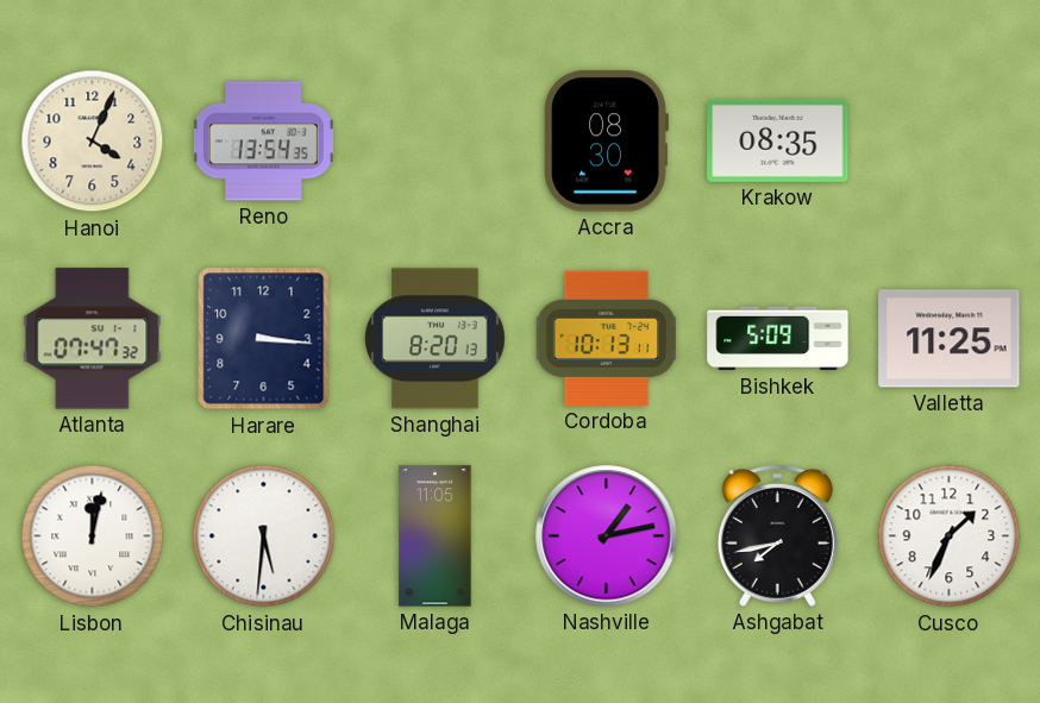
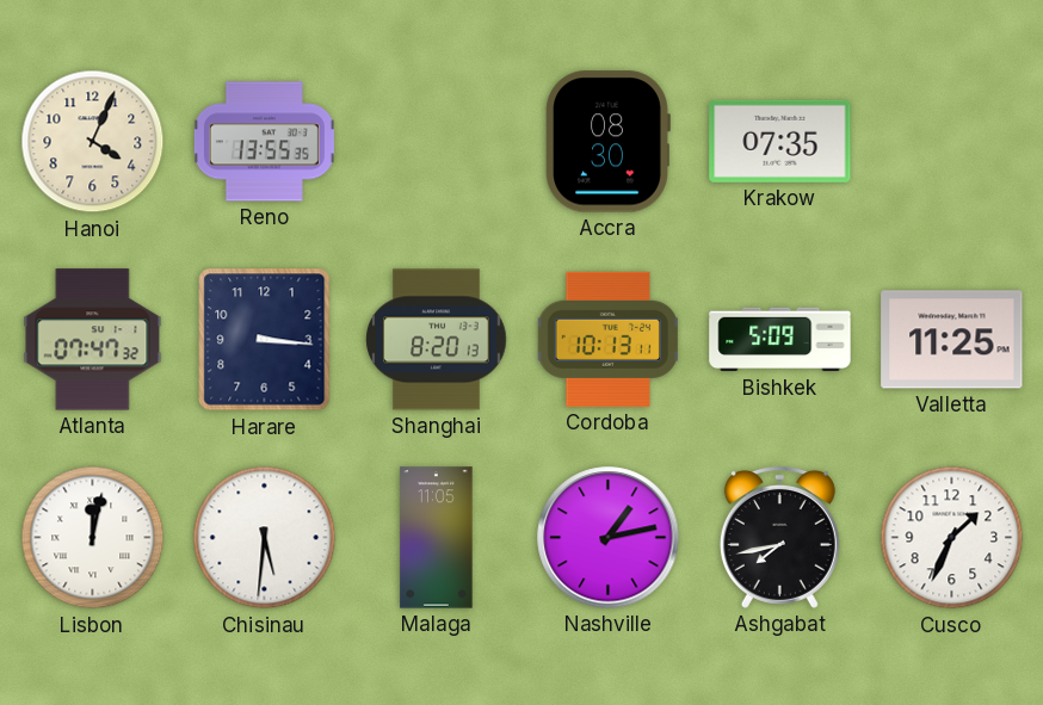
Reno: 13:54 -> 13:55
Krakow: 08:35 -> 07:35
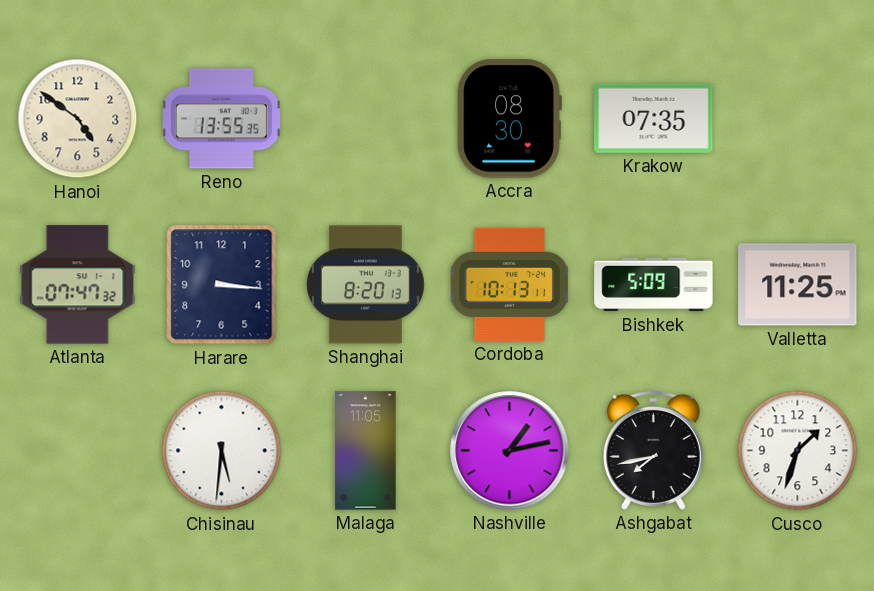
Hanoi: 4:04 -> 4:51
Lisbon: 12:02 -> none
Cusco: 1:34 -> 1:33
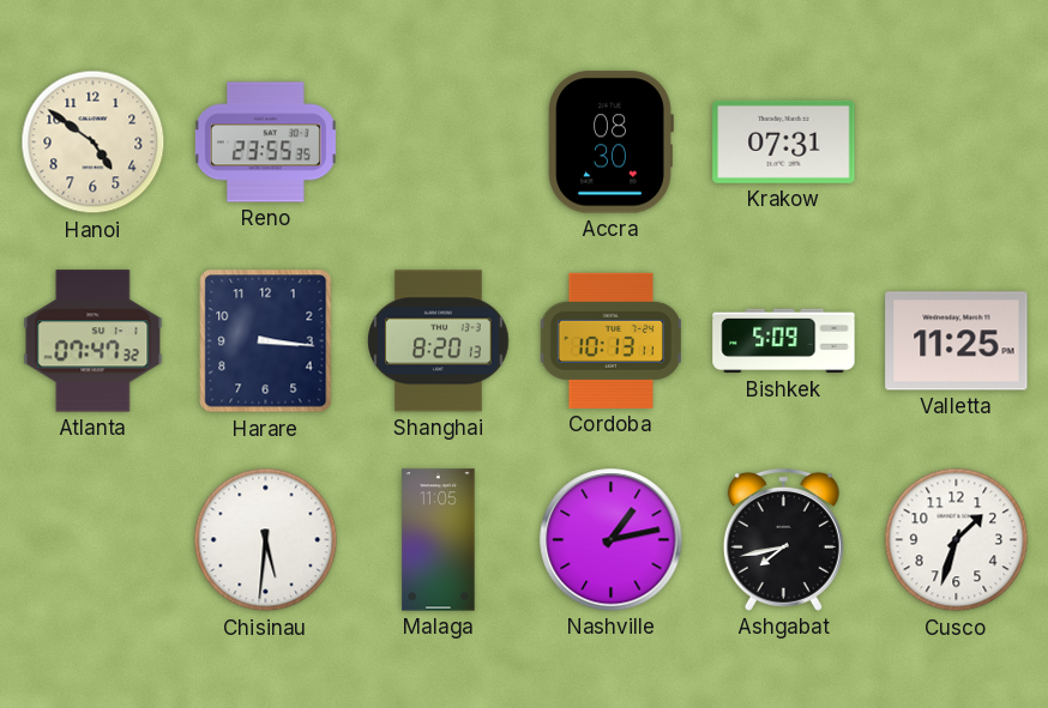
Reno: 13:55 -> 23:55
Krakow: 07:35 -> 07:31
